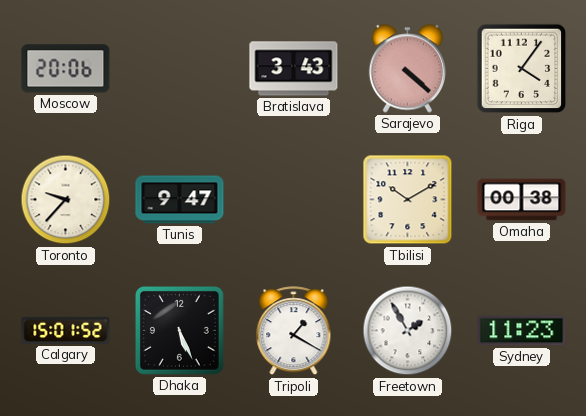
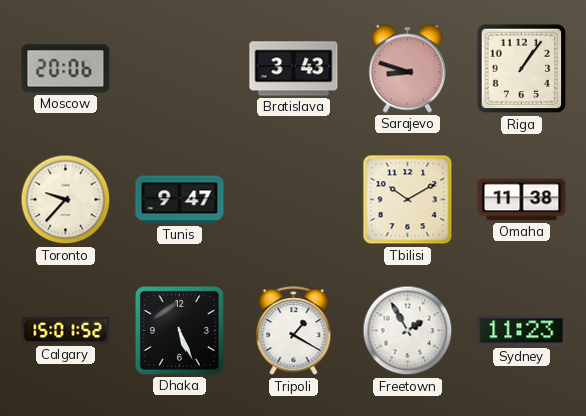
Sarajevo: 4:22 -> 8:48
Riga: 4:06 -> 1:06
Omaha: 00:38 -> 11:38
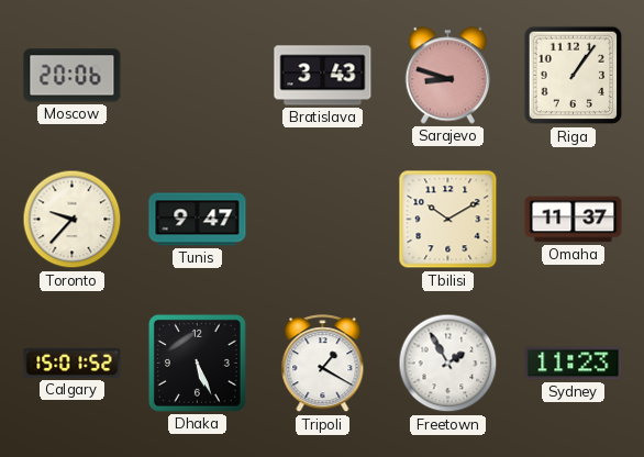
Omaha: 11:38 -> 11:37
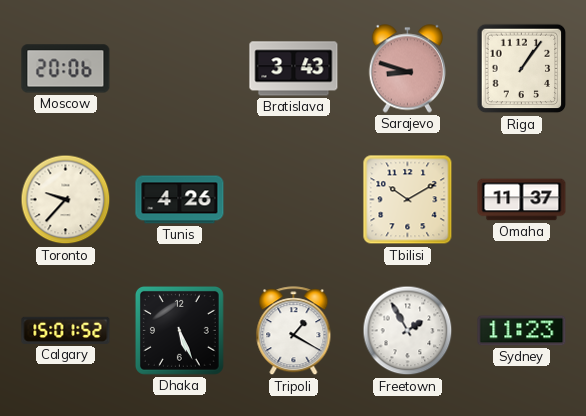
Tunis: 9:47 -> 4:26
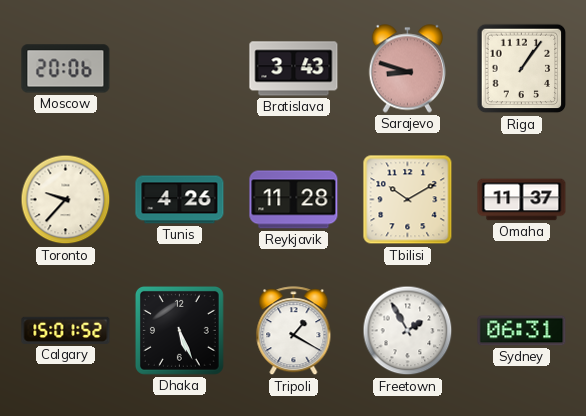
Reykjavik: none -> 11:28
Sydney: 11:23 -> 06:31
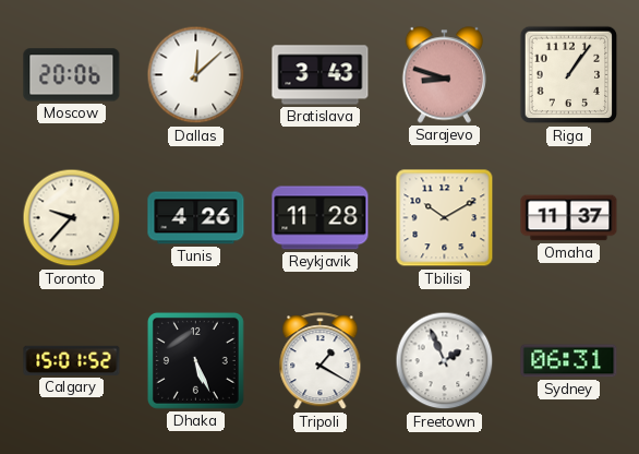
Dallas: none -> 12:08
Freetown: 1:55 -> 1:56
